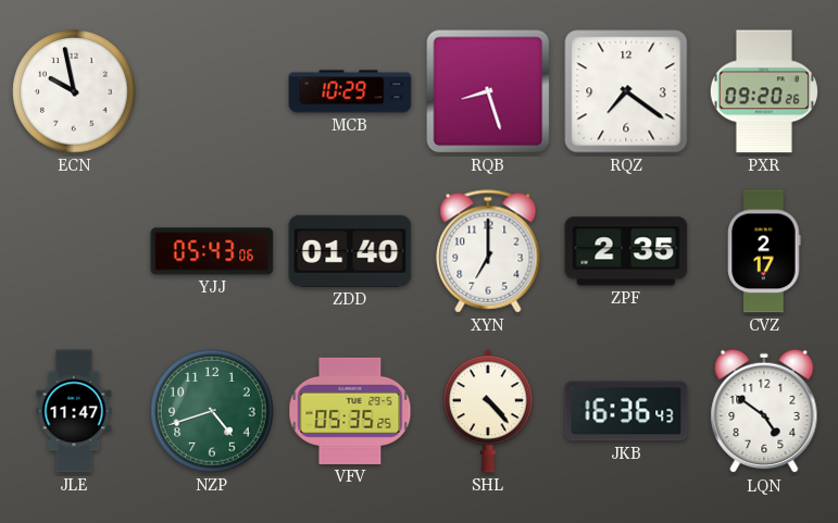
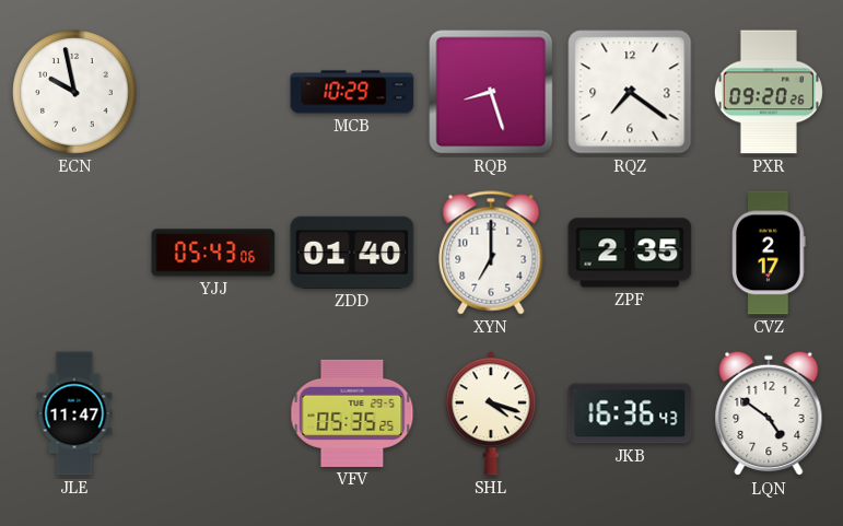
NZP: 4:42 -> none
SHL: 4:23 -> 4:18
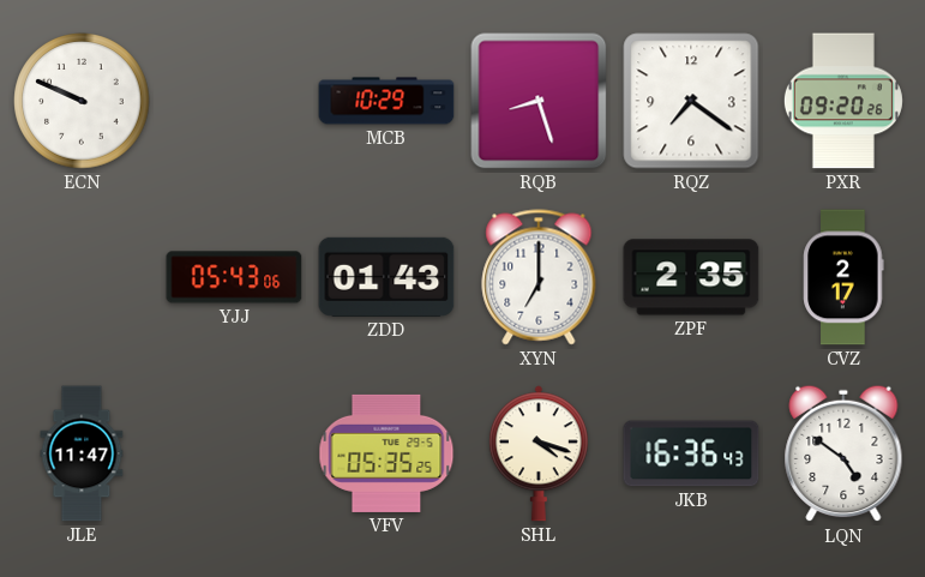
ECN: 9:58 -> 9:49
ZDD: 01:40 -> 01:43
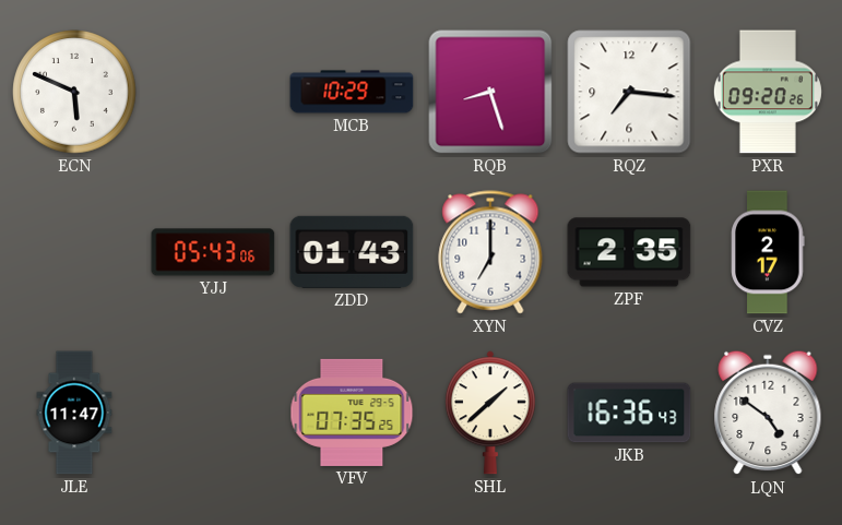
ECN: 9:49 -> 5:49
RQZ: 7:21 -> 7:16
VFV: 05:35 -> 07:35
SHL: 4:18 -> 1:38
